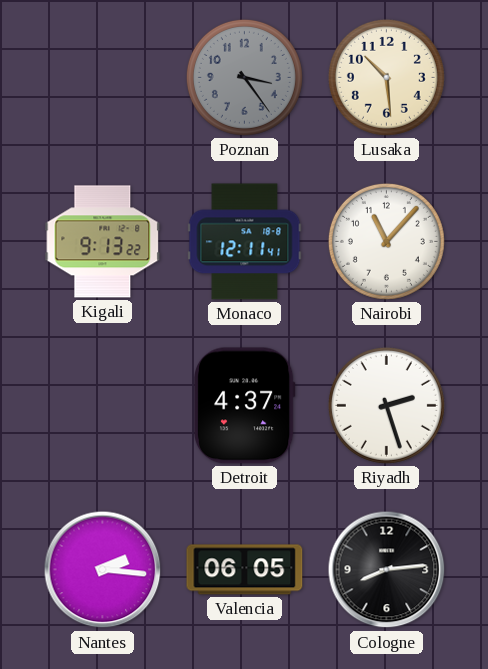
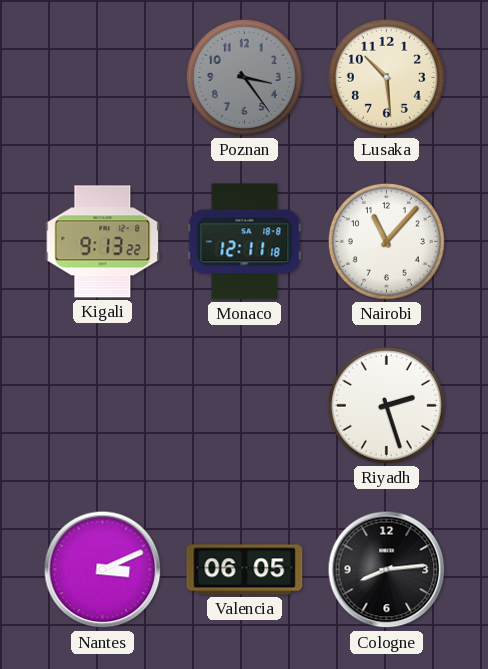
Monaco: 12:11:41 -> 12:11:18
Detroit: 4:37 -> none
Nantes: 2:16 -> 3:11
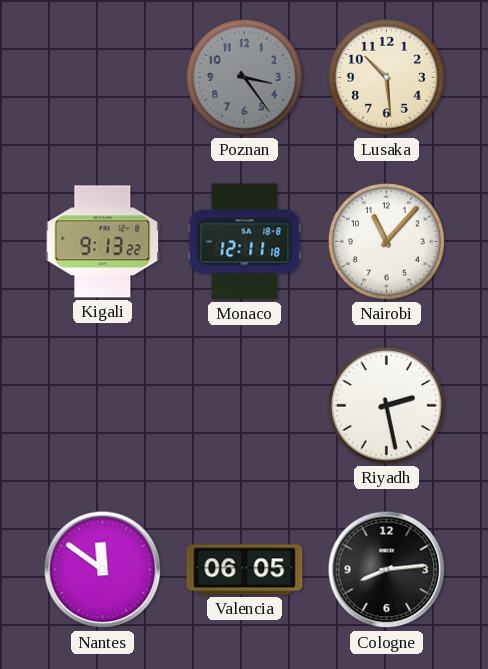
Riyadh: 2:27 -> 2:28
Nantes: 3:11 -> 11:51
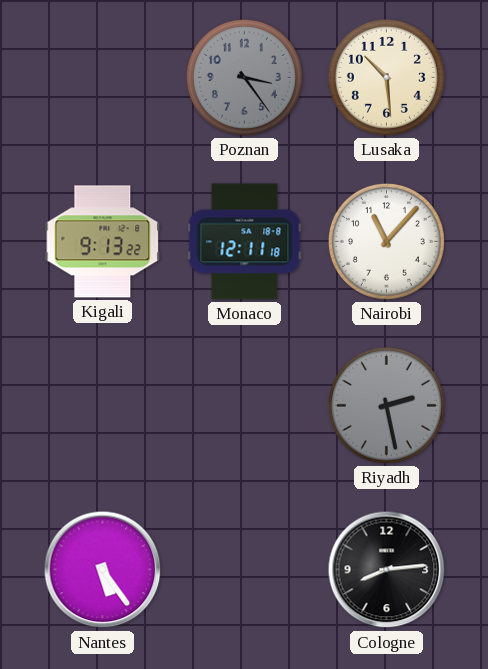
Riyadh dial: white -> grey
Nantes: 11:51 -> 5:24
Valencia: 06:05 -> none
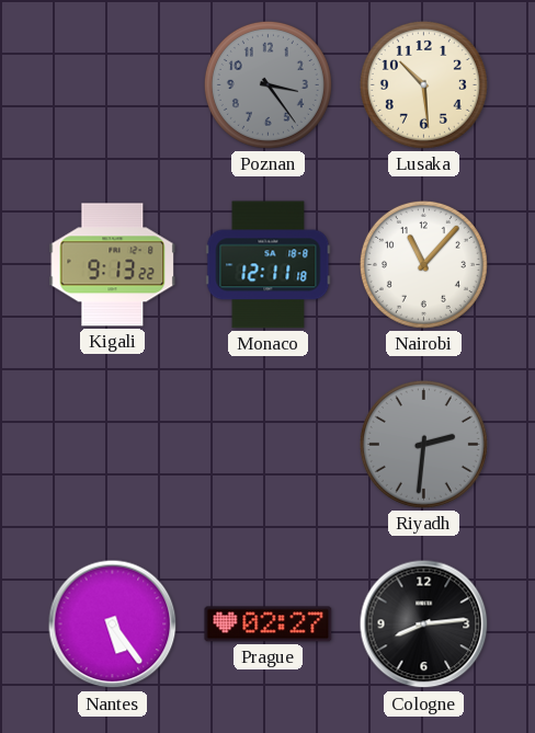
Riyadh: 2:28 -> 2:31
Prague: none -> 02:27
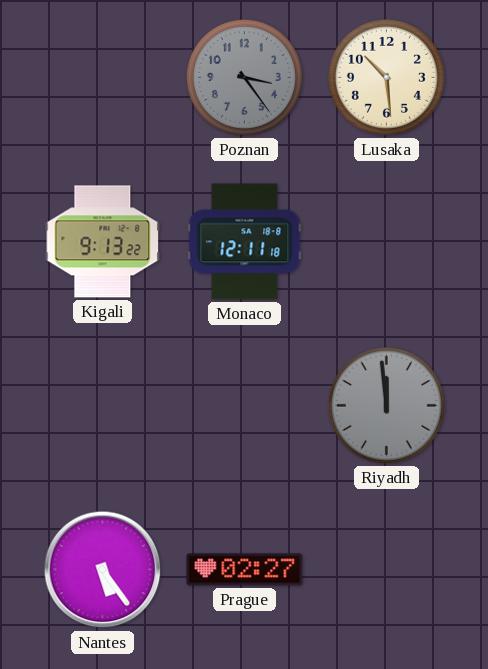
Nairobi: 11:07 -> none
Riyadh: 2:31 -> 11:59
Cologne: 8:14 -> none
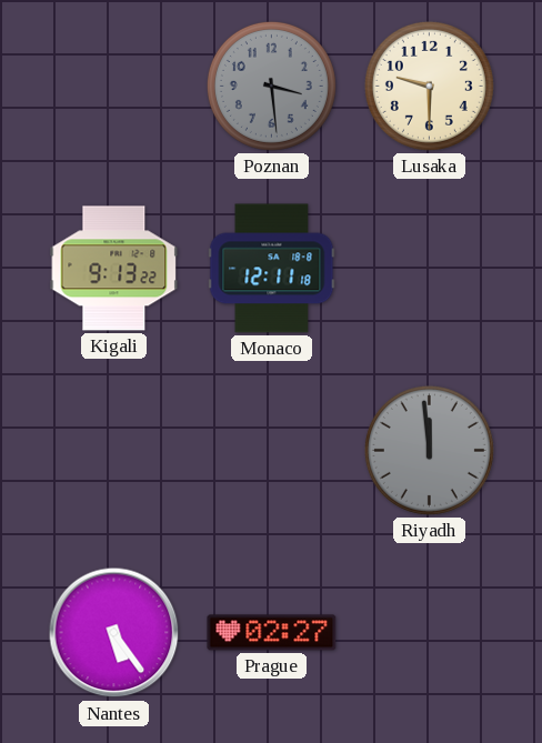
Poznan: 3:24 -> 3:29
Lusaka: 10:29 -> 9:30
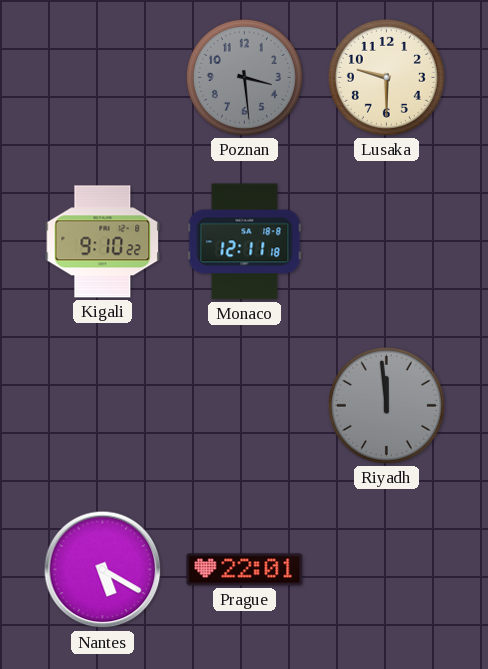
Kigali: 9:13 -> 9:10
Nantes: 5:24 -> 5:20
Prague: 02:27 -> 22:01
